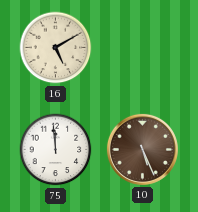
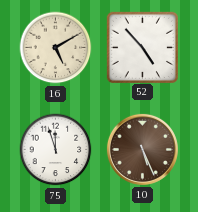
52: none -> 4:53
75: 11:59 -> 11:57
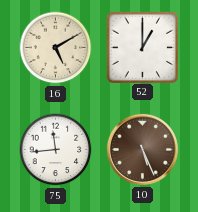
52: 4:53 -> 1:00
75: 11:57 -> 11:44
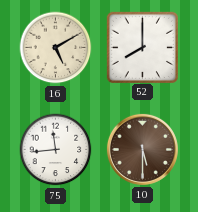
52: 1:00 -> 8:00
10: 5:26 -> 5:30
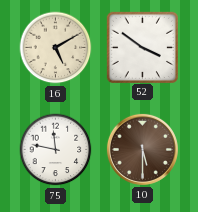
52: 8:00 -> 3:51
75: 11:44 -> 11:47
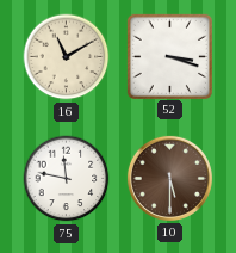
16: 5:10 -> 11:10
52: 3:51 -> 3:18
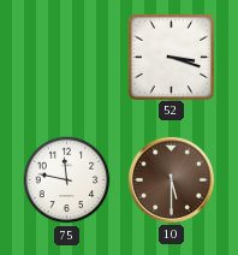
16: 11:10 -> none
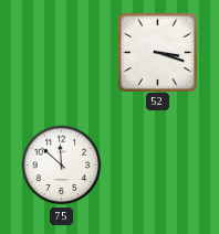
75: 11:47 -> 11:52
10: 5:30 -> none
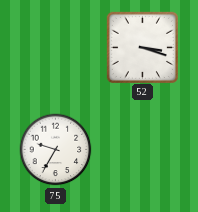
75: 11:52 -> 9:35
